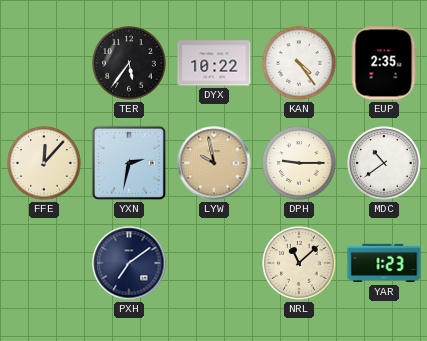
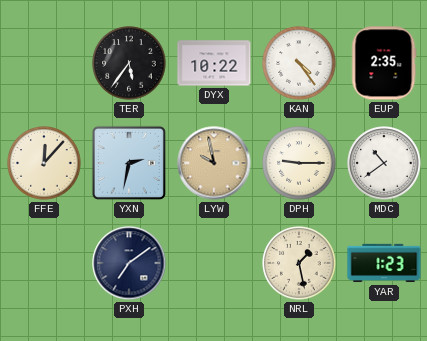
NRL: 11:08 -> 1:28
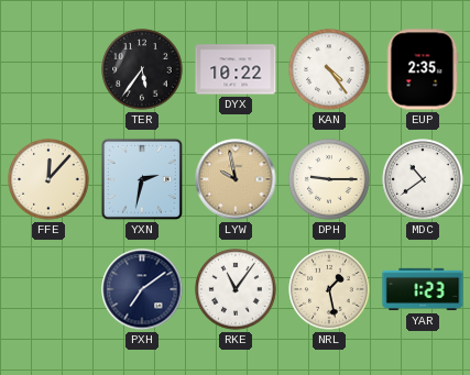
RKE: none -> 11:06
